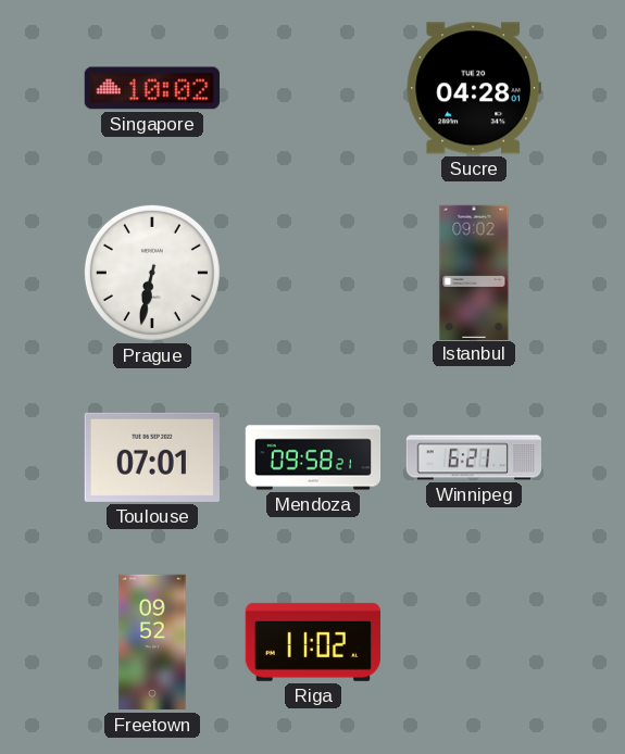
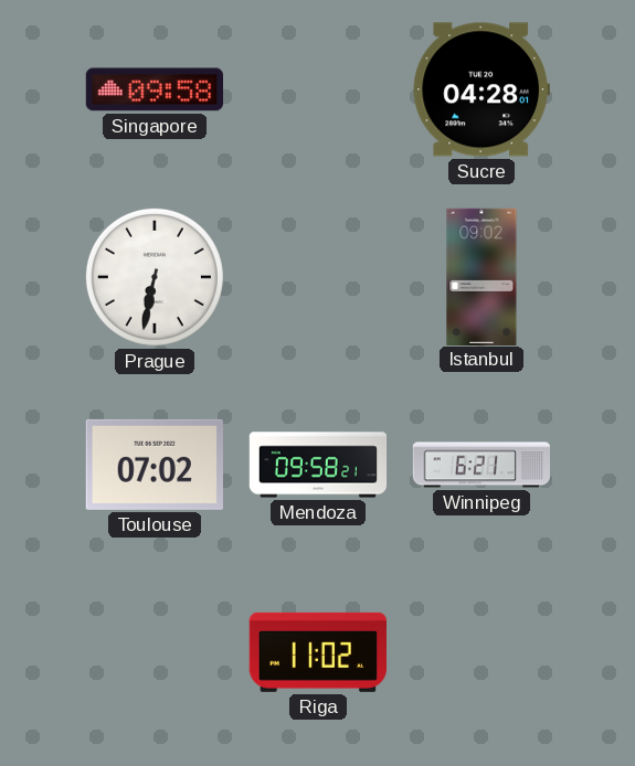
Singapore: 10:02 -> 09:58
Toulouse: 07:01 -> 07:02
Freetown: 09:52 -> none
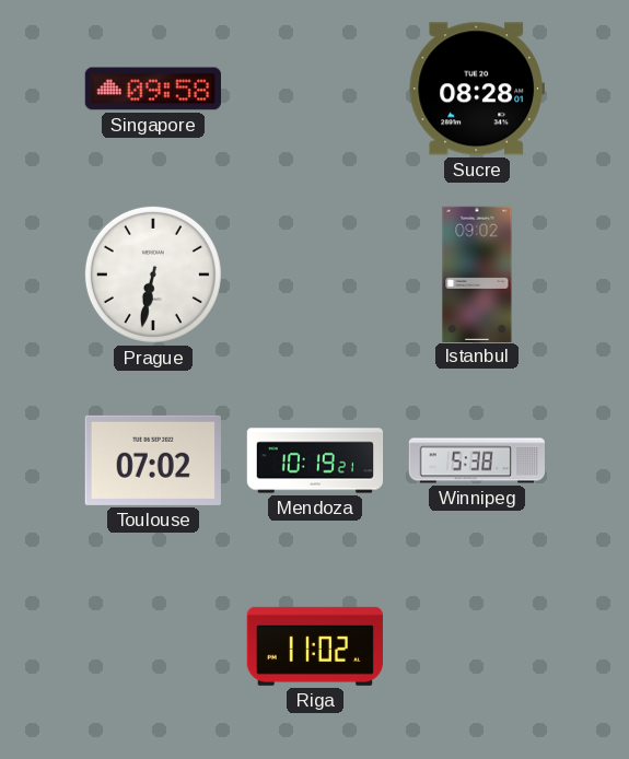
Sucre: 04:28 -> 08:28
Mendoza: 09:58 -> 10:19
Winnipeg: 6:21 -> 5:38
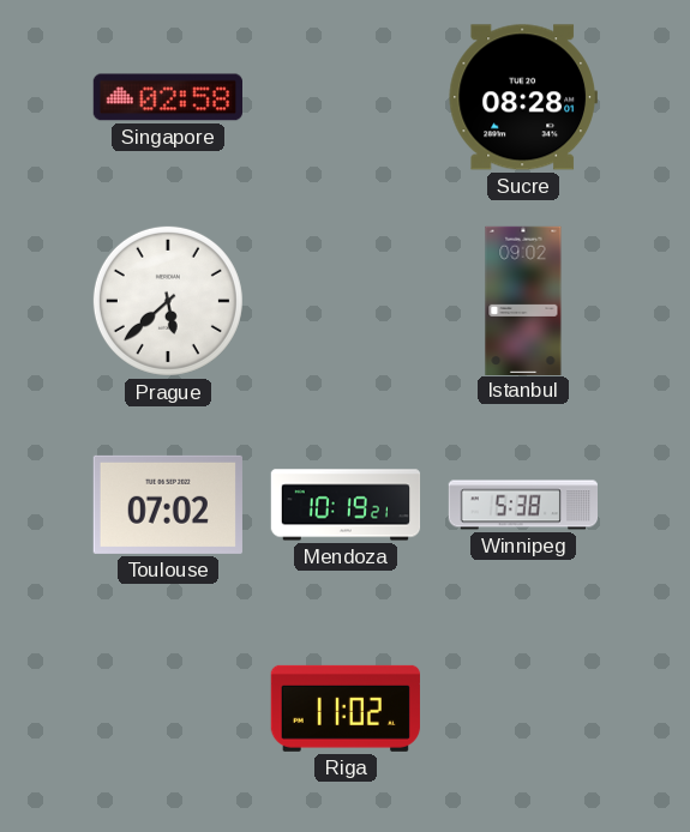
Singapore: 09:58 -> 02:58
Prague: 6:32 -> 5:38
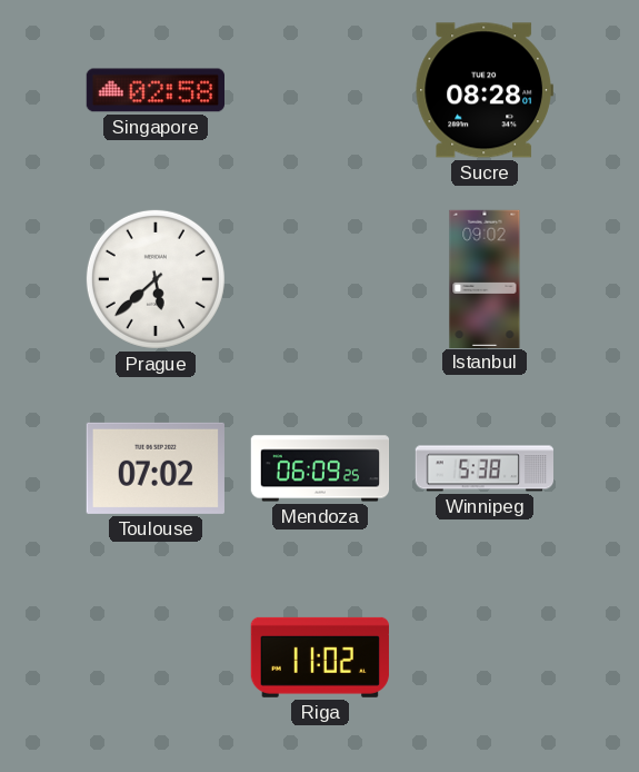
Mendoza: 10:19 -> 06:09
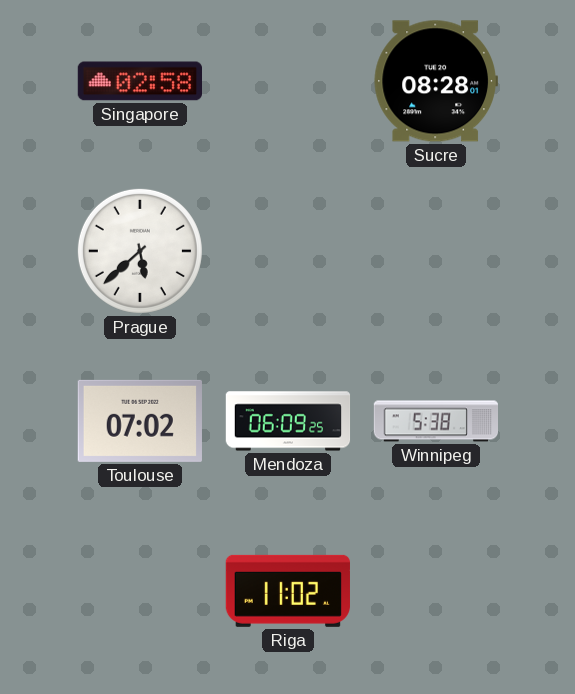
Istanbul: 09:02 -> none
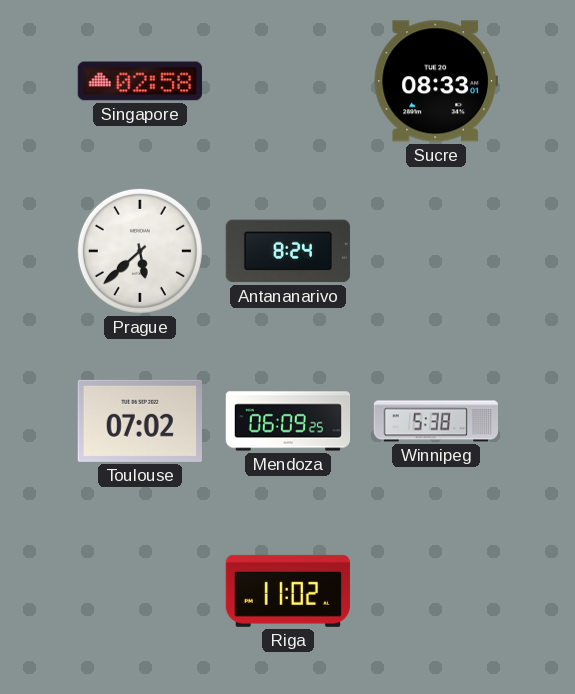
Sucre: 08:28 -> 08:33
Antananarivo: none -> 8:24
